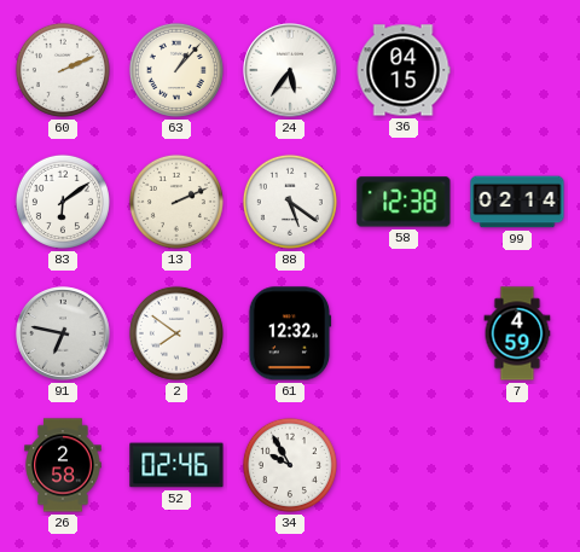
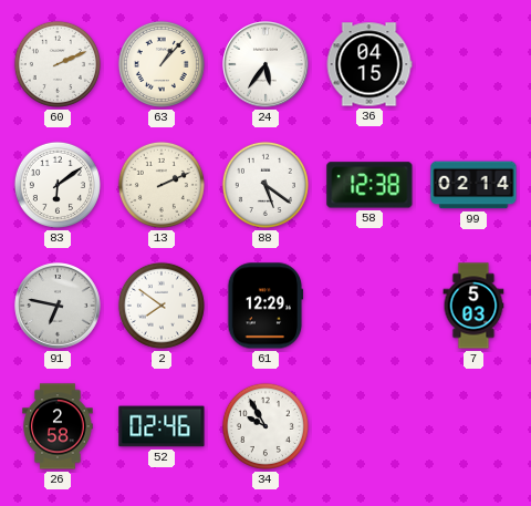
61: 12:32 -> 12:29
7: 4:59 -> 5:03
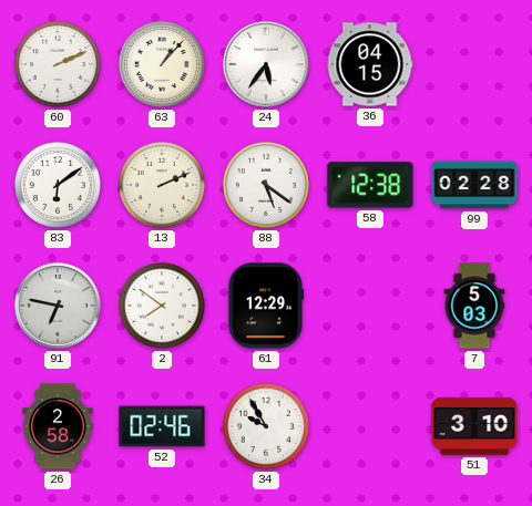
99: 02:14 -> 02:28
51: none -> 3:10
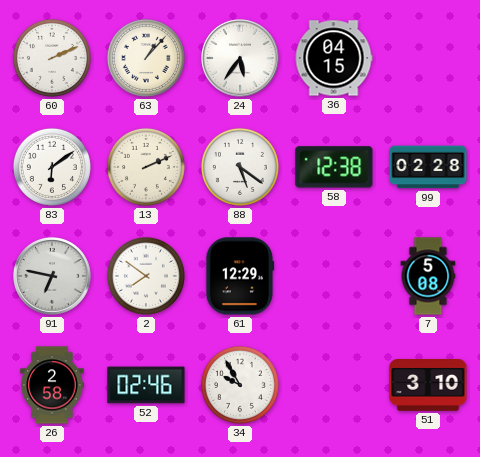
7: 5:03 -> 5:08
